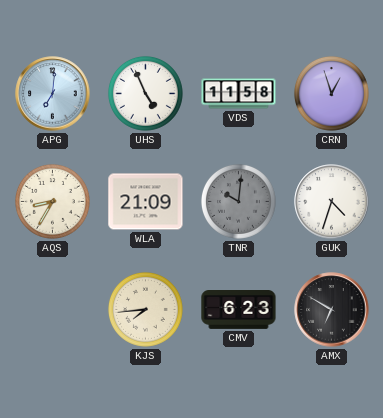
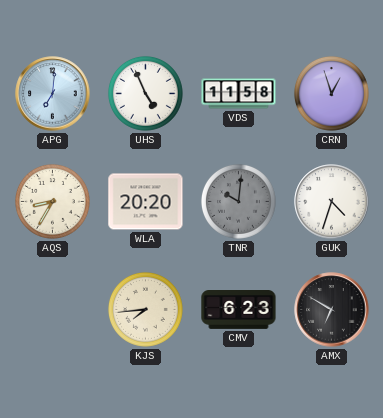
WLA: 21:09 -> 20:20
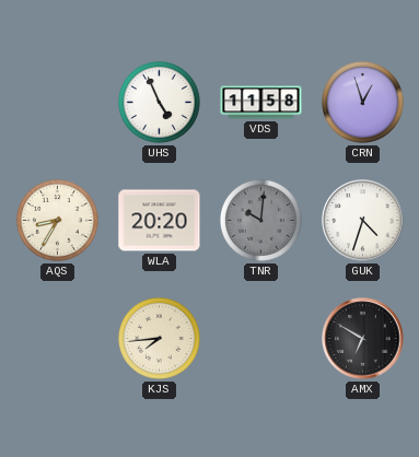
APG: 7:01 -> none
CMV: 6:23 -> none
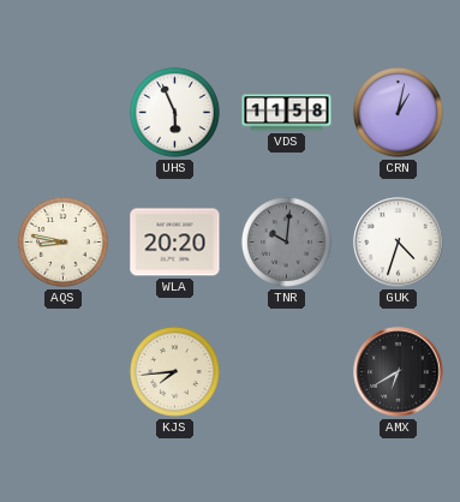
UHS: 4:56 -> 5:56
CRN: 12:57 -> 1:02
AQS: 8:35 -> 8:47
AMX: 6:50 -> 6:40
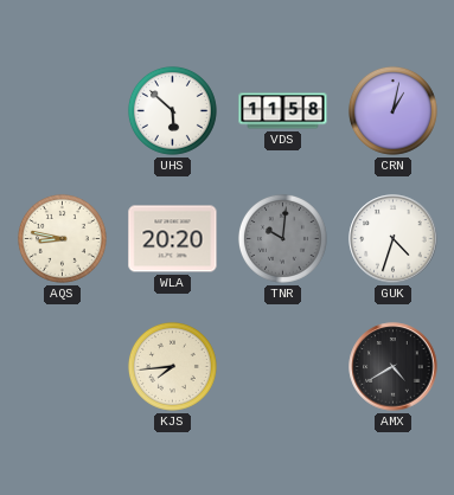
UHS: 5:56 -> 5:52
AMX: 6:40 -> 4:40
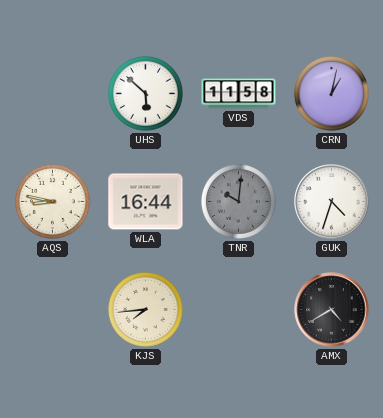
WLA: 20:20 -> 16:44
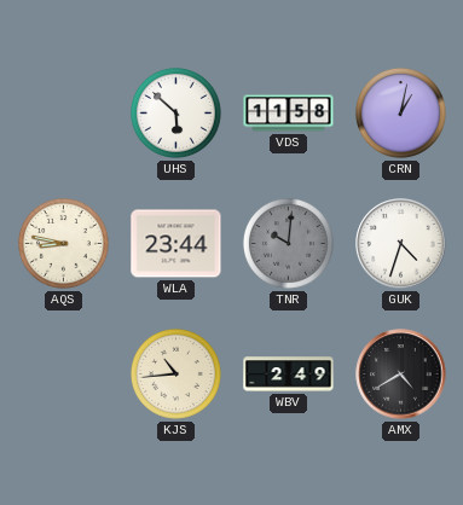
WLA: 16:44 -> 23:44
KJS: 7:44 -> 10:44
WBV: none -> 2:49
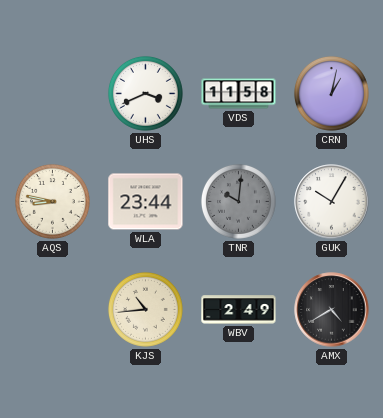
UHS: 5:52 -> 3:41
GUK: 4:33 -> 10:05
